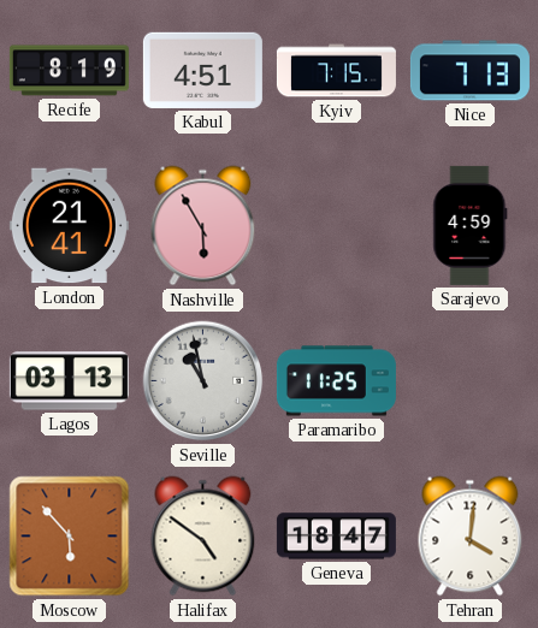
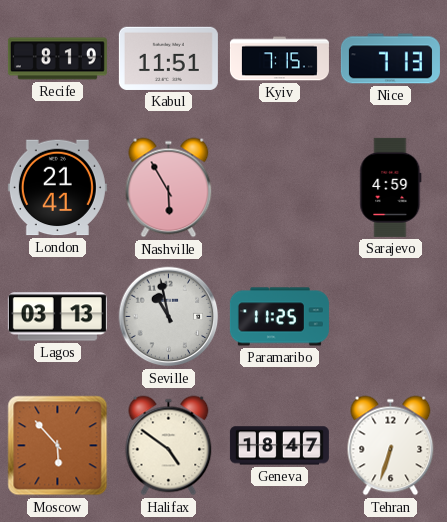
Kabul: 4:51 -> 11:51
Tehran: 4:01 -> 6:33
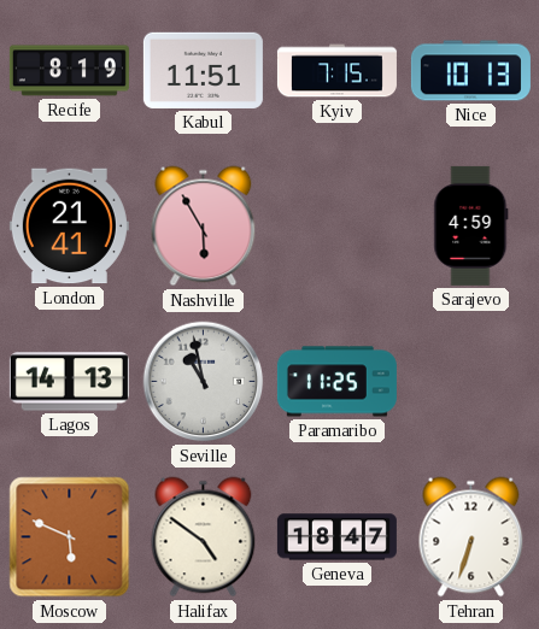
Nice: 7:13 -> 10:13
Lagos: 03:13 -> 14:13
Moscow: 5:53 -> 5:49
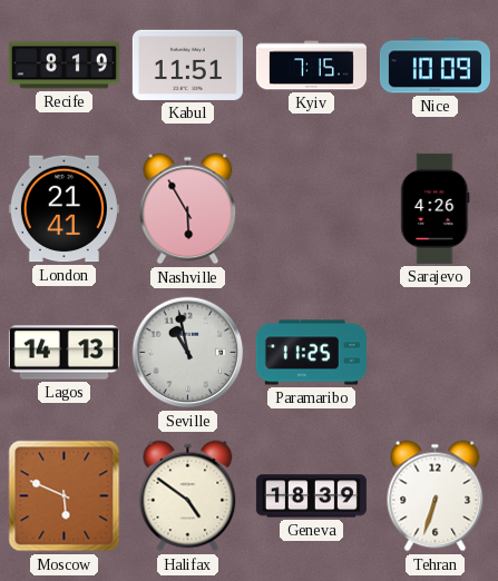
Nice: 10:13 -> 10:09
Sarajevo: 4:59 -> 4:26
Geneva: 18:47 -> 18:39
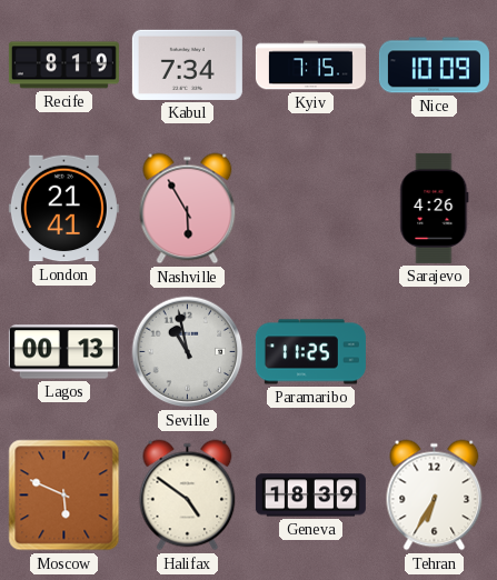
Kabul: 11:51 -> 7:34
Lagos: 14:13 -> 00:13
Tehran: 6:33 -> 6:35
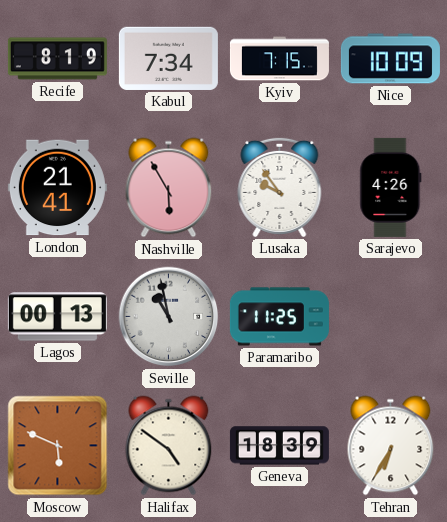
Lusaka: none -> 9:54
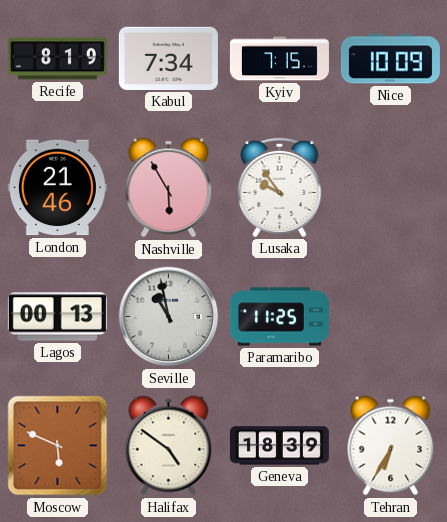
London: 21:41 -> 21:46
Sarajevo: 4:26 -> none
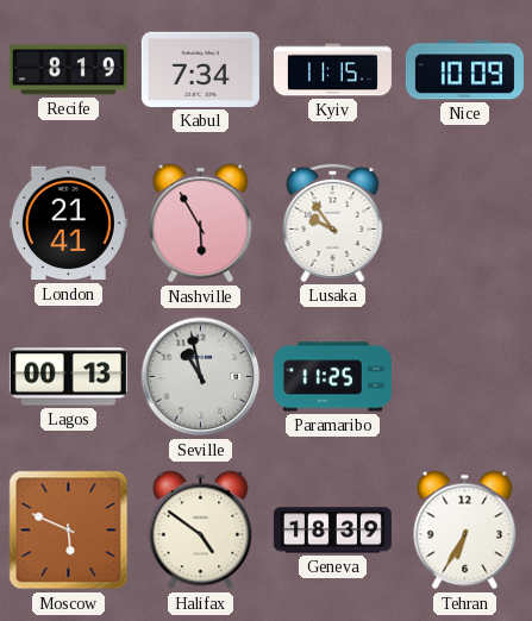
Kyiv: 7:15 -> 11:15
London: 21:46 -> 21:41
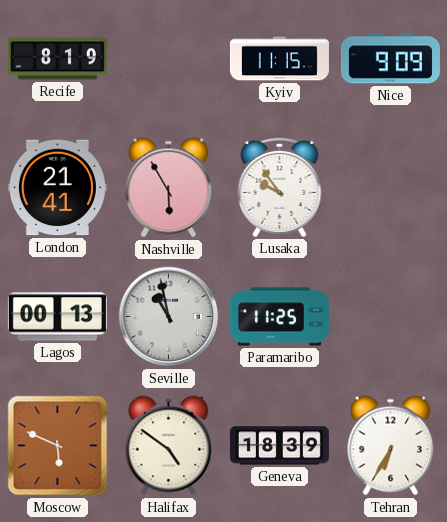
Kabul: 7:34 -> none
Nice: 10:09 -> 9:09
